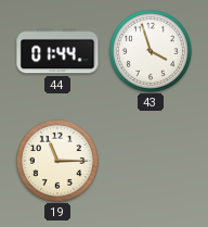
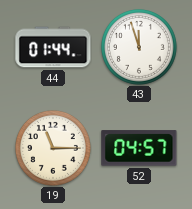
43: 3:57 -> 11:57
52: none -> 04:57
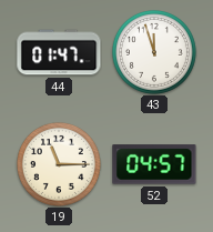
44: 01:44 -> 01:47
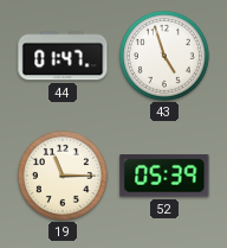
43: 11:57 -> 4:57
52: 04:57 -> 05:39
